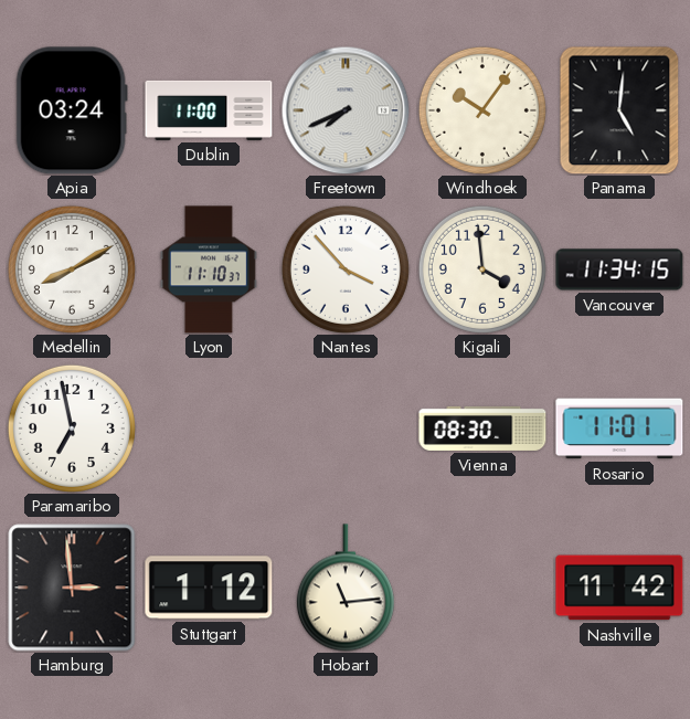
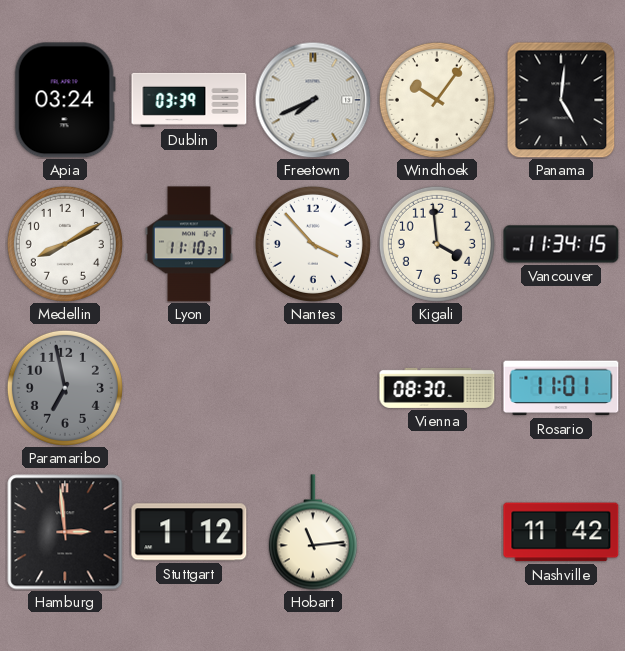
Dublin: 11:00 -> 03:39
Paramaribo dial: white -> grey
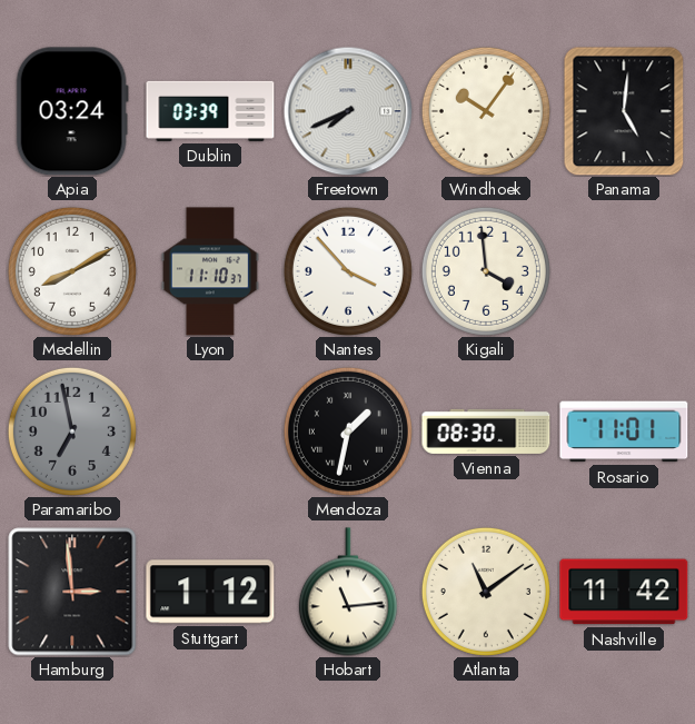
Vancouver: 11:34 -> none
Mendoza: none -> 1:32
Atlanta: none -> 11:09
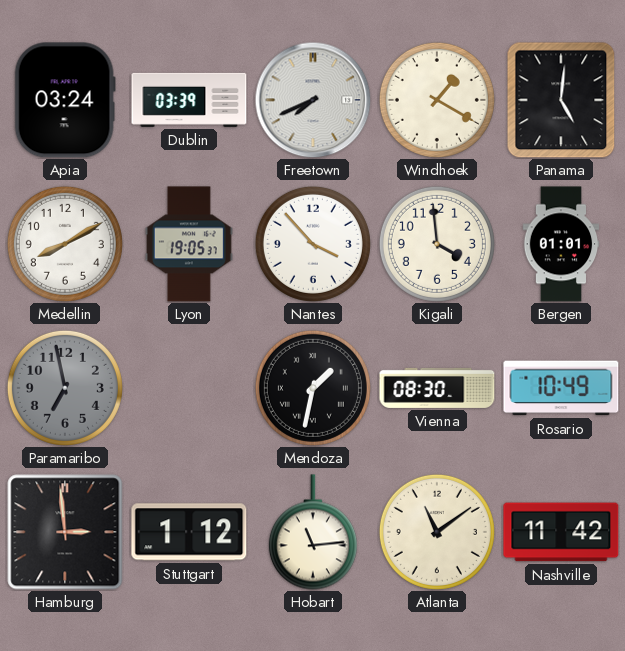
Windhoek: 10:06 -> 1:20
Lyon: 11:10 -> 19:05
Bergen: none -> 01:01
Rosario: 11:01 -> 10:49
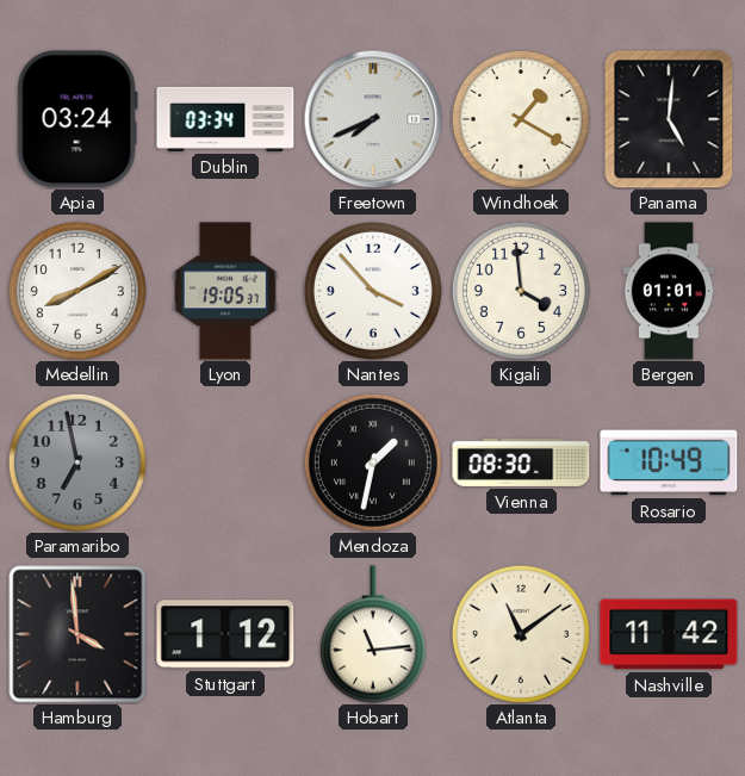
Dublin: 03:39 -> 03:34
Hamburg: 2:59 -> 3:59
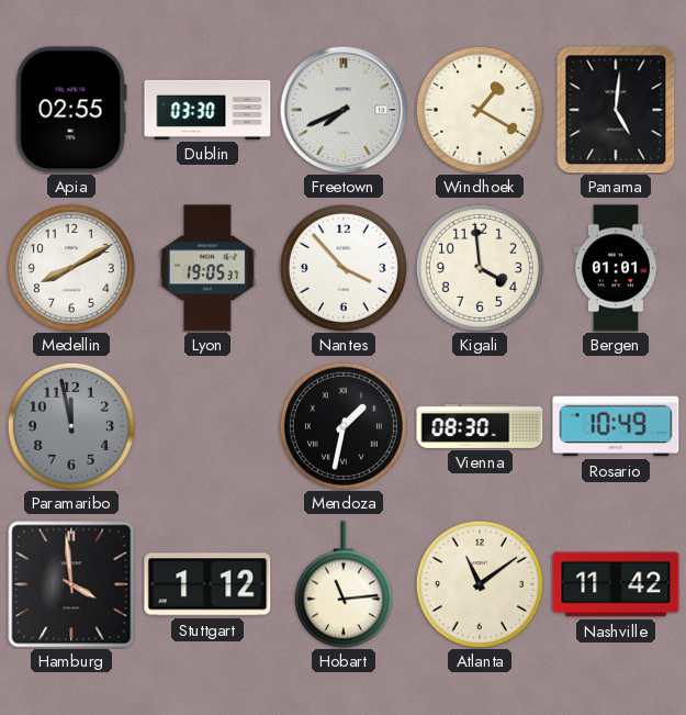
Apia: 03:24 -> 02:55
Dublin: 03:34 -> 03:30
Paramaribo: 6:58 -> 11:58
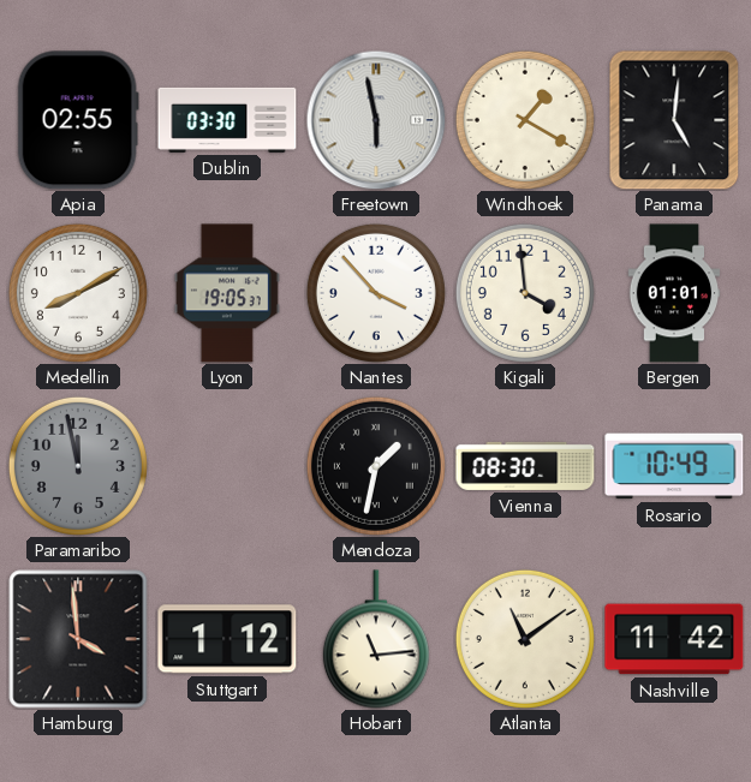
Freetown: 7:41 -> 5:58
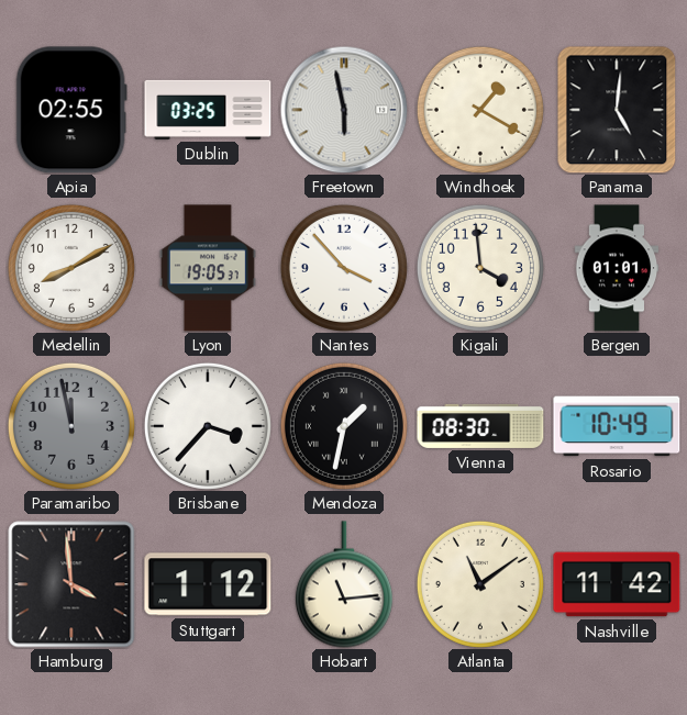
Dublin: 03:30 -> 03:25
Brisbane: none -> 3:37
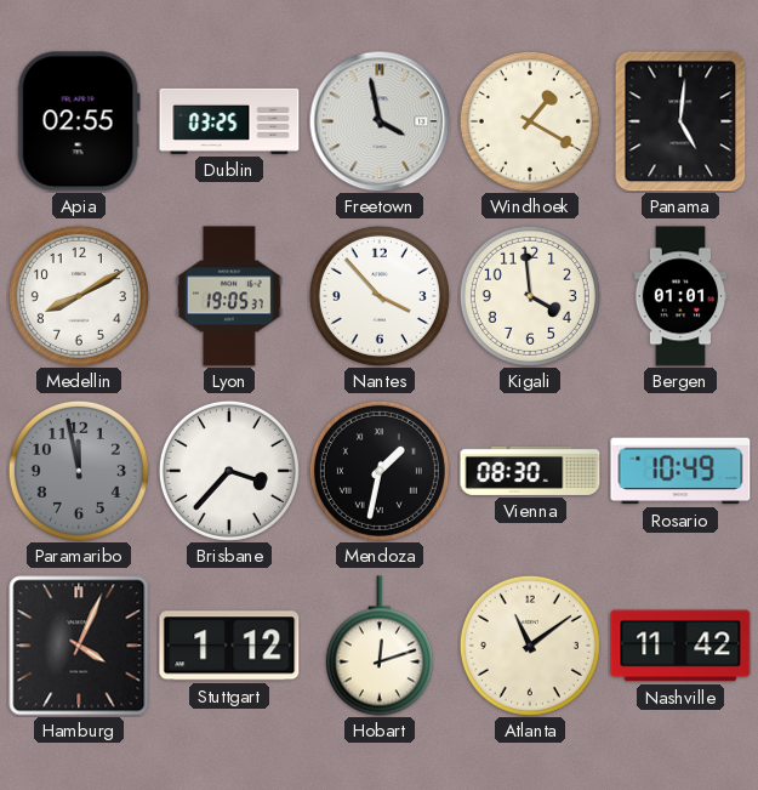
Freetown: 5:58 -> 3:58
Hamburg: 3:59 -> 4:04
Hobart: 11:14 -> 12:12
